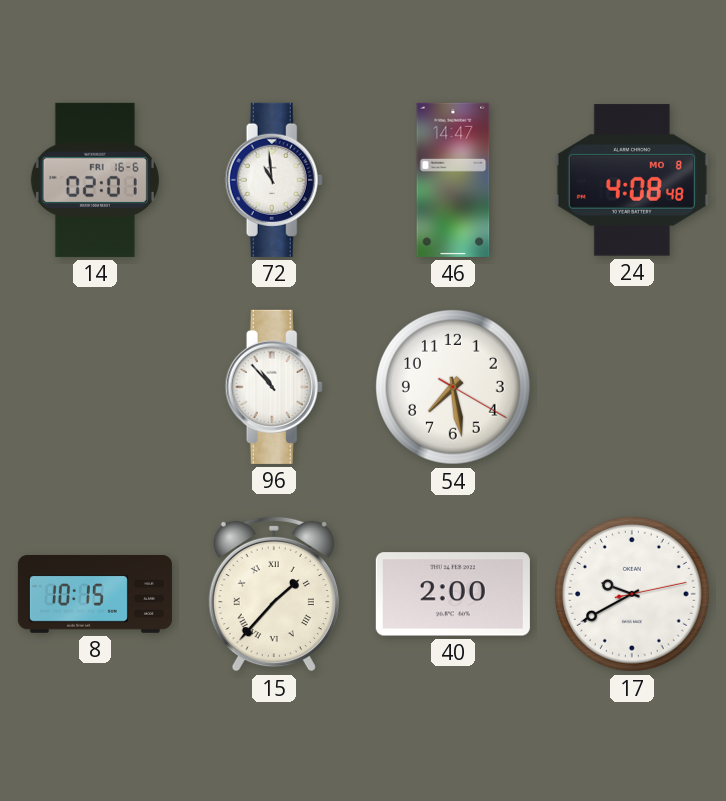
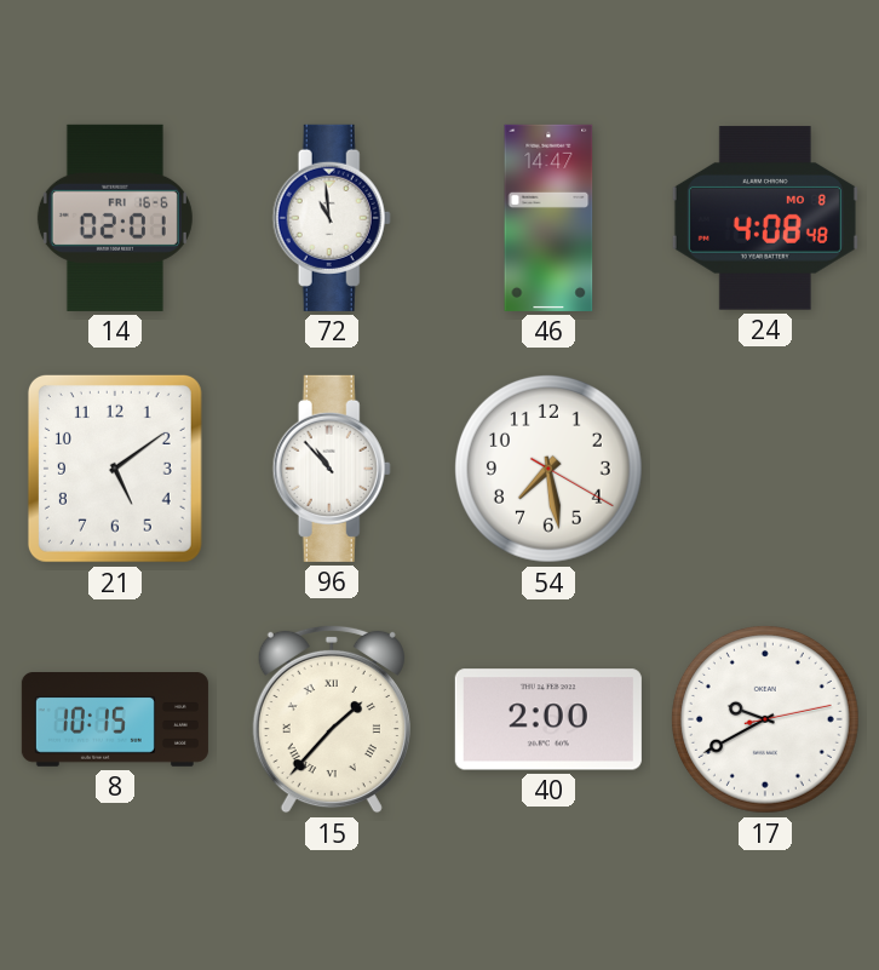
21: none -> 5:09
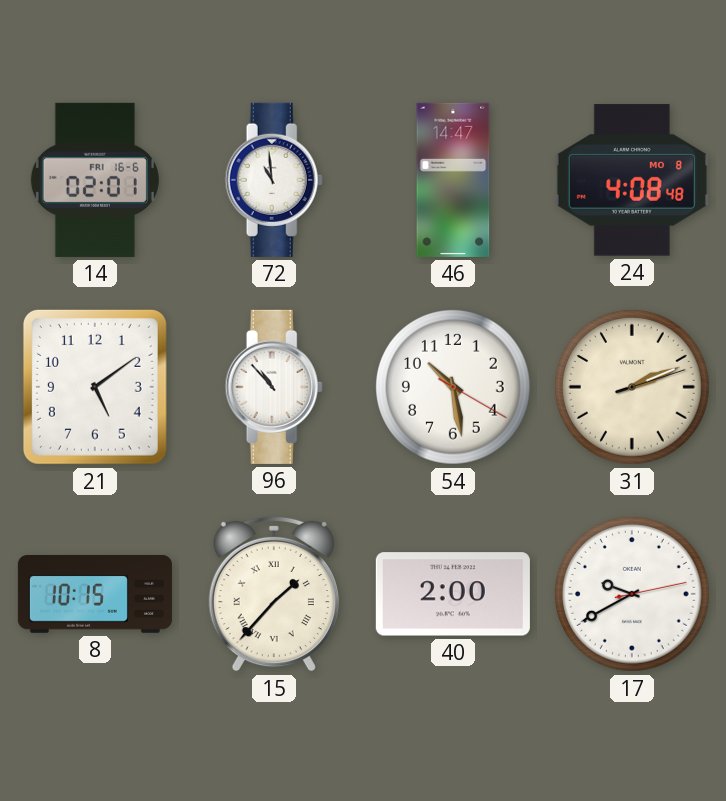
54: 7:28 -> 10:28
31: none -> 2:11
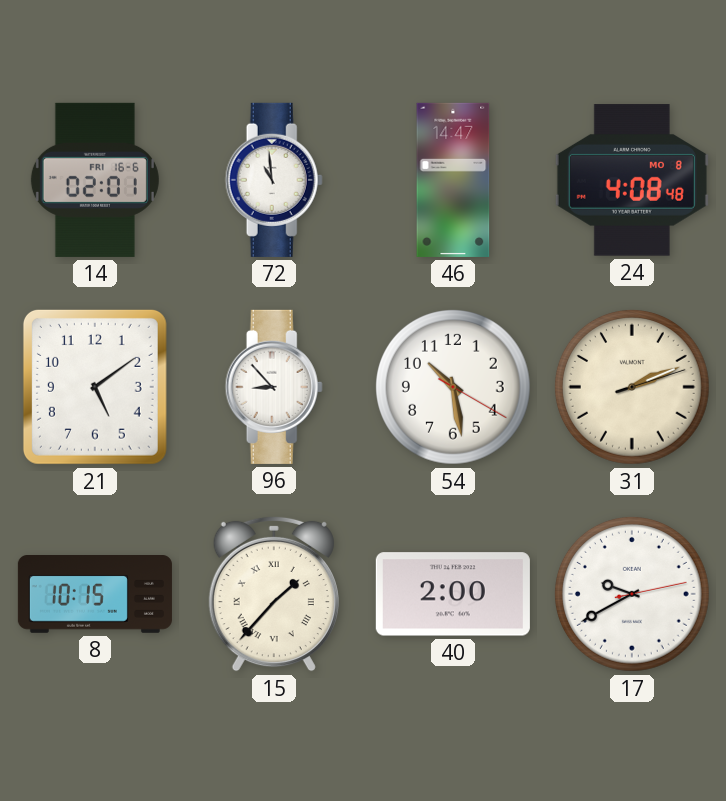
96: 10:53 -> 8:53
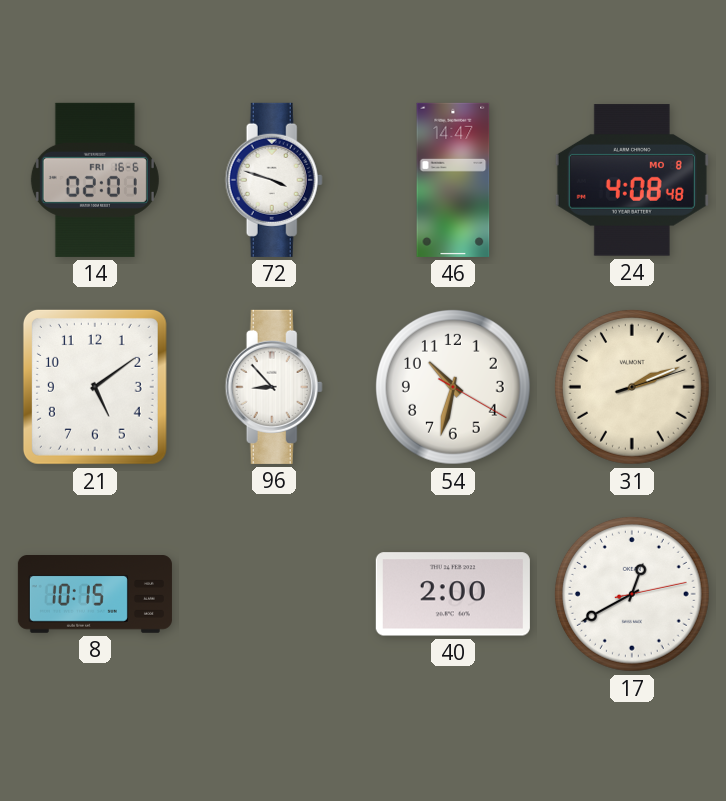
72: 10:59 -> 3:48
54: 10:28 -> 10:32
15: 1:37 -> none
17: 9:40 -> 12:40
